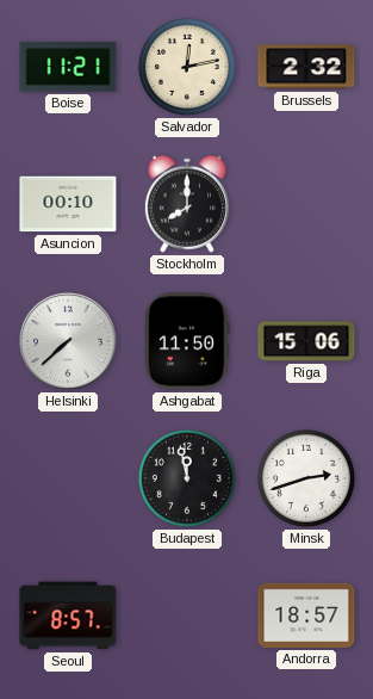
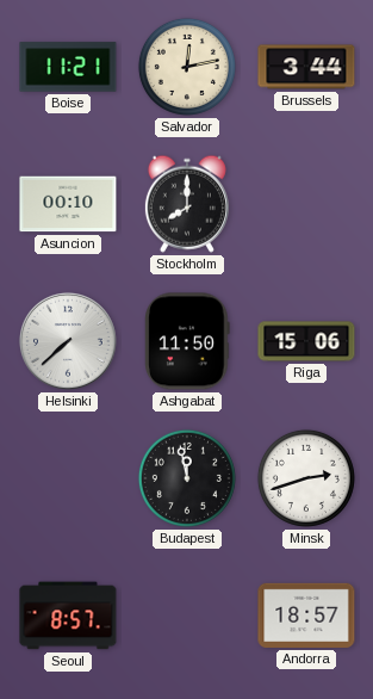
Brussels: 2:32 -> 3:44
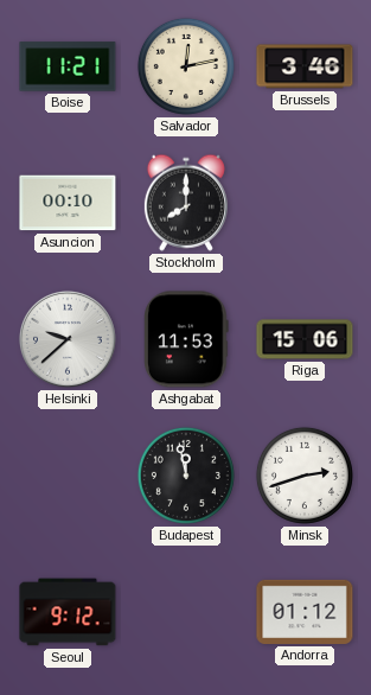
Brussels: 3:44 -> 3:46
Helsinki: 7:38 -> 9:38
Ashgabat: 11:50 -> 11:53
Seoul: 8:57 -> 9:12
Andorra: 18:57 -> 01:12
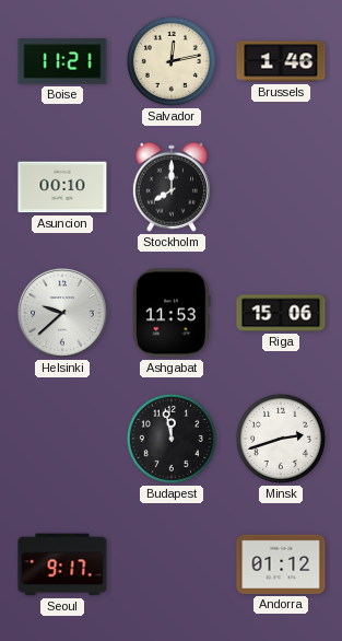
Brussels: 3:46 -> 1:46
Seoul: 9:12 -> 9:17
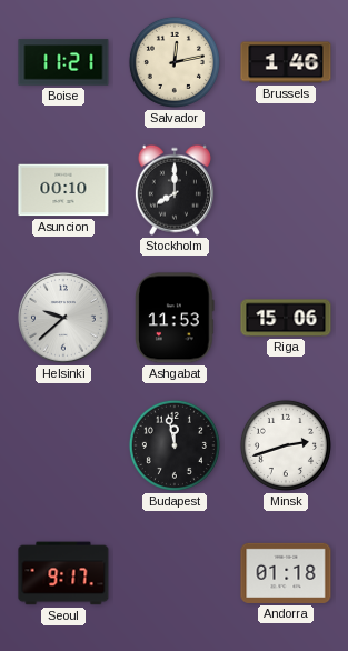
Andorra: 01:12 -> 01:18
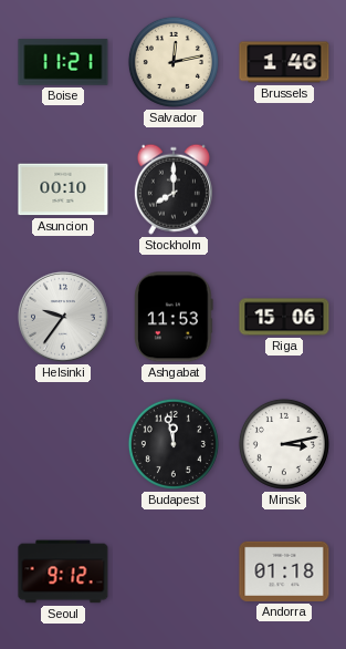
Helsinki: 9:38 -> 9:36
Minsk: 2:42 -> 3:13
Seoul: 9:17 -> 9:12
